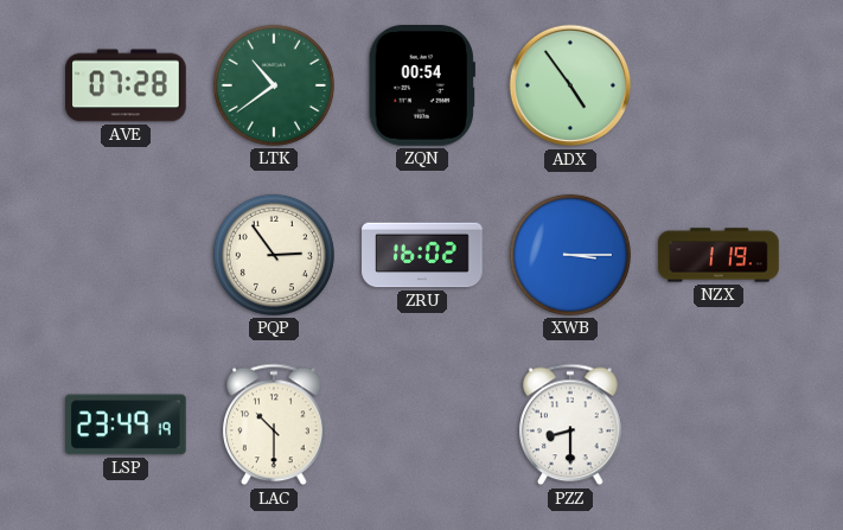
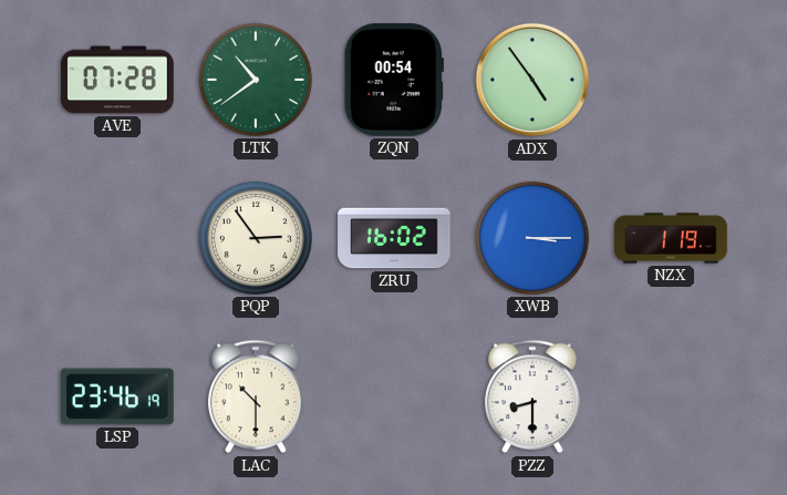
LSP: 23:49 -> 23:46
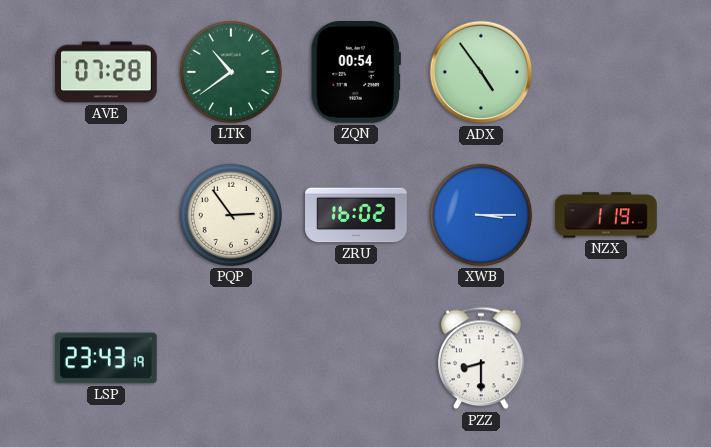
LSP: 23:46 -> 23:43
LAC: 10:30 -> none
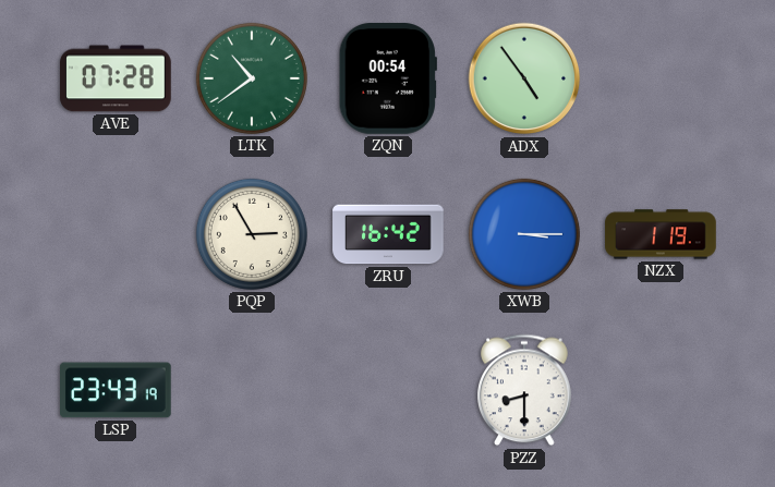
PQP: 2:54 -> 2:55
ZRU: 16:02 -> 16:42
